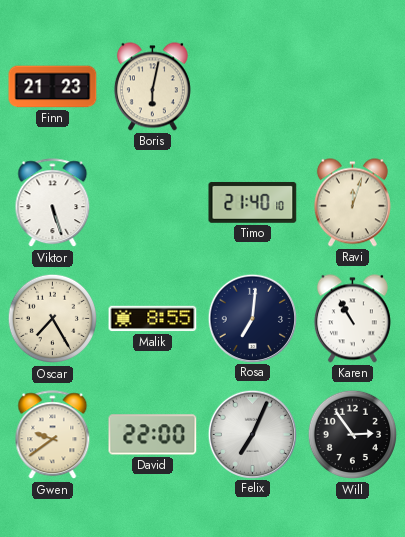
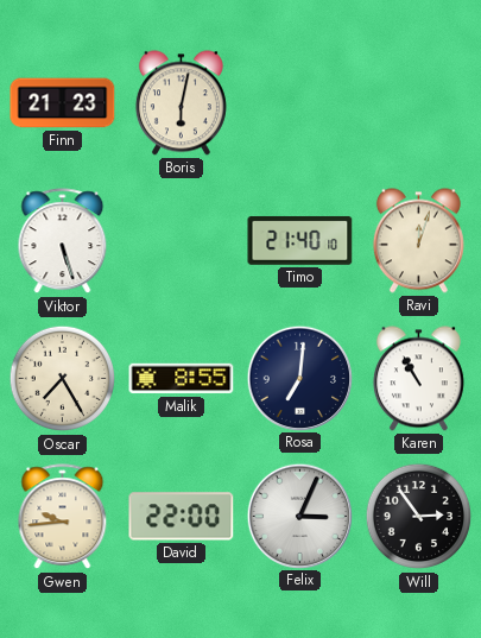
Gwen: 9:39 -> 9:44
Felix: 7:04 -> 3:04
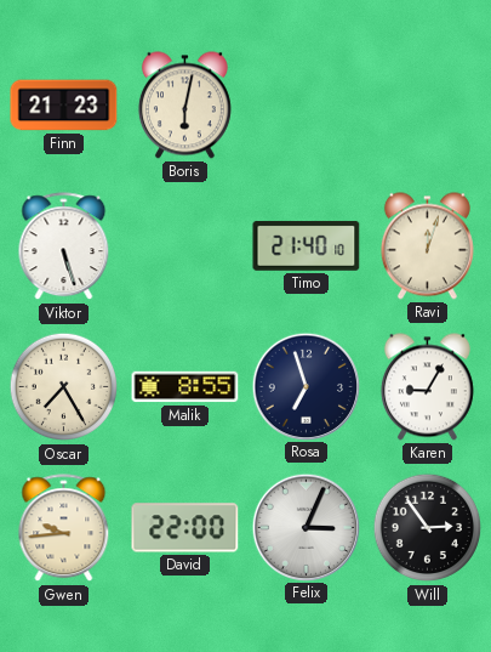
Rosa: 7:01 -> 6:57
Karen: 10:55 -> 9:05
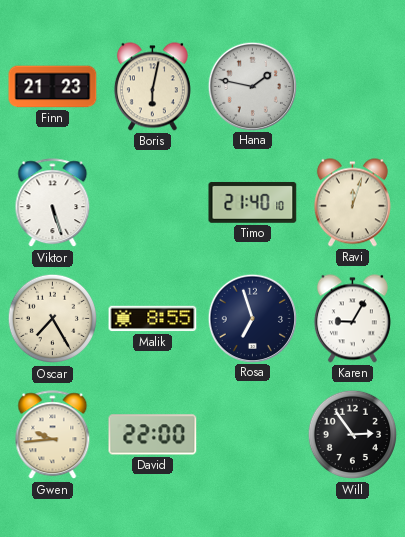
Hana: none -> 1:47
Felix: 3:04 -> none
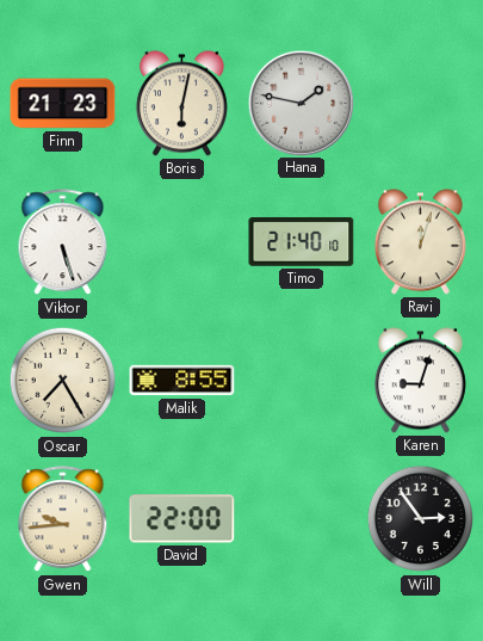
Rosa: 6:57 -> none
Karen: 9:05 -> 9:03
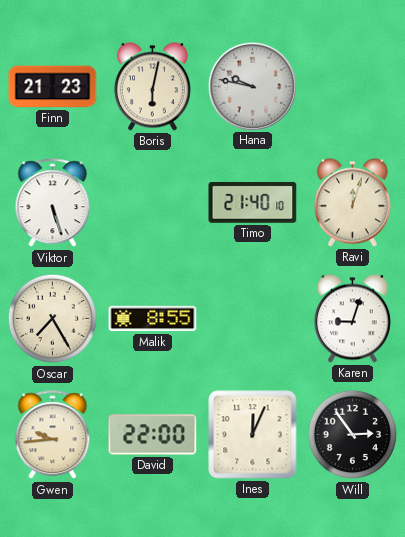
Hana: 1:47 -> 9:47
Ines: none -> 12:04
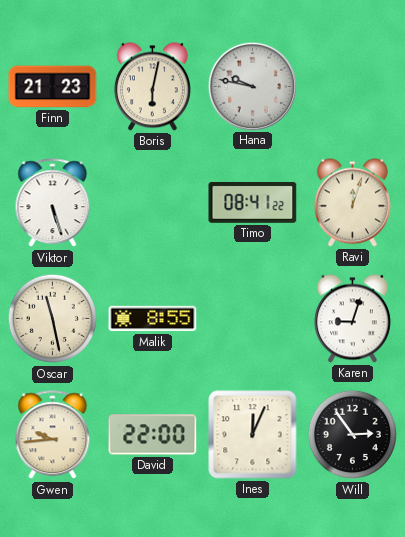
Timo: 21:40 -> 08:41
Oscar: 7:25 -> 11:28
